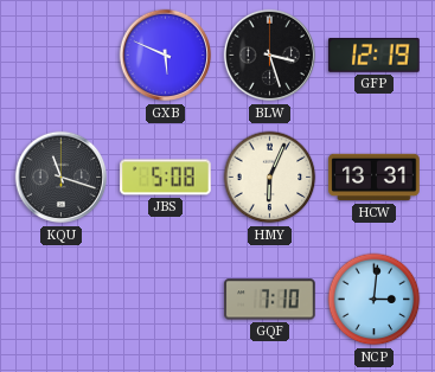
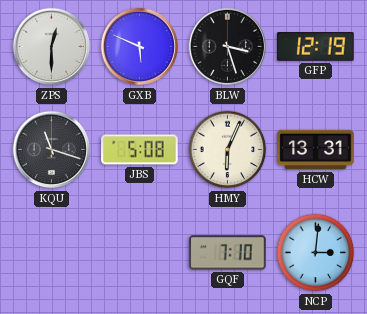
ZPS: none -> 12:30
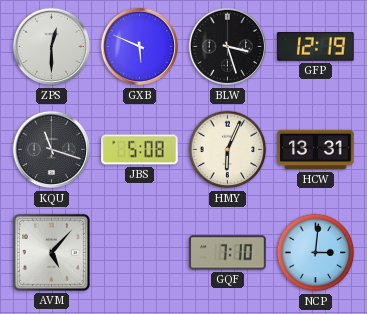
AVM: none -> 5:07
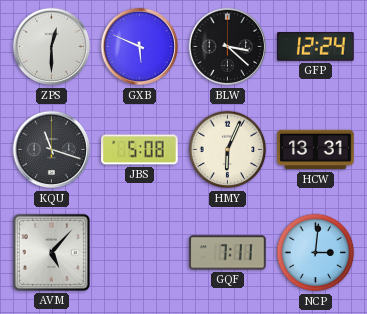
BLW: 3:27 -> 3:22
GFP: 12:19 -> 12:24
GQF: 7:10 -> 7:11
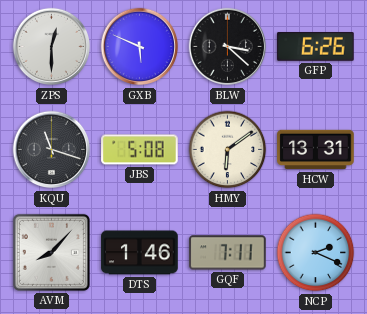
GFP: 12:24 -> 6:26
HMY: 6:04 -> 6:09
AVM: 5:07 -> 8:07
DTS: none -> 1:46
NCP: 3:01 -> 2:19
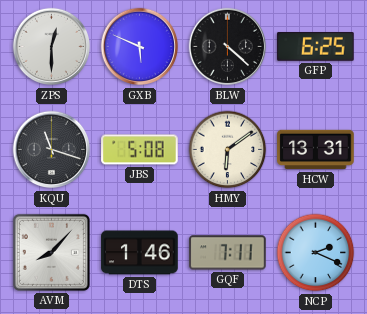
BLW: 3:22 -> 4:22
GFP: 6:26 -> 6:25
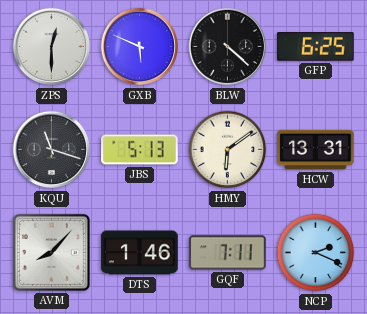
JBS: 5:08 -> 5:13
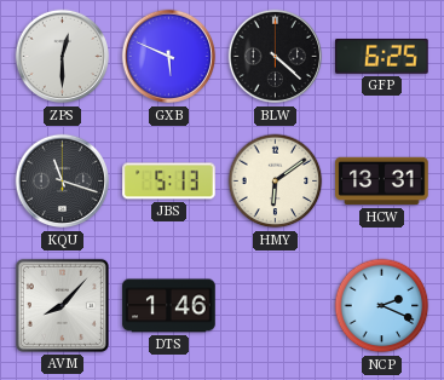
GQF: 7:11 -> none
